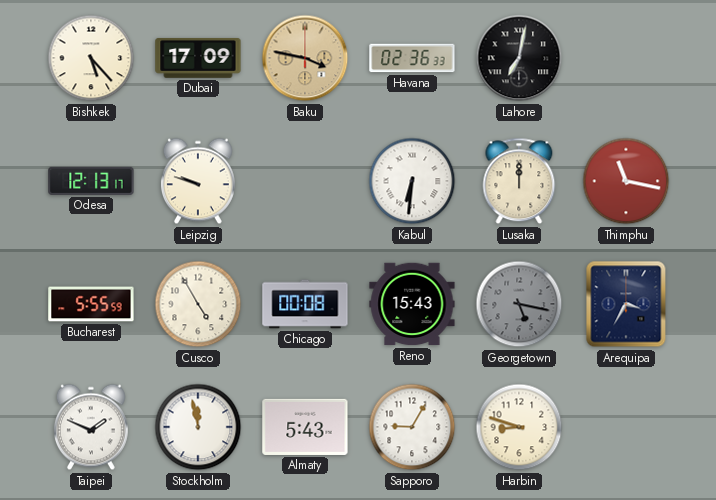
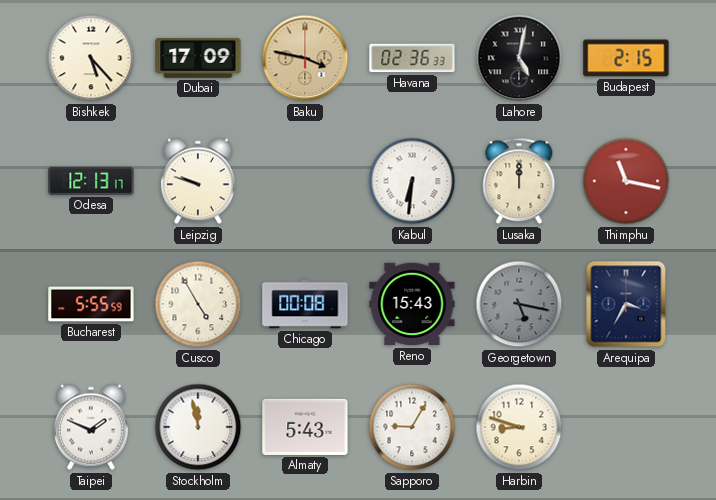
Lahore: 7:02 -> 5:02
Budapest: none -> 2:15
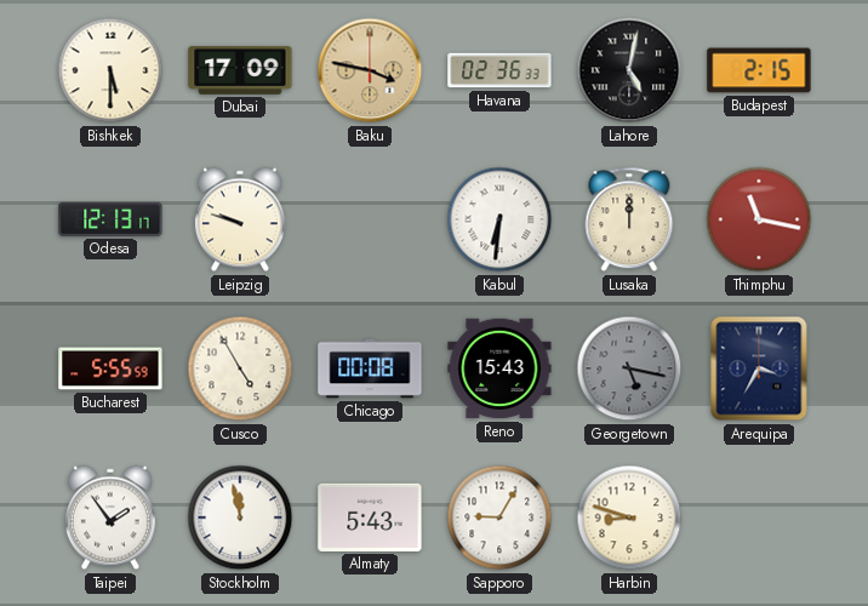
Bishkek: 5:23 -> 5:30
Taipei: 1:49 -> 1:54
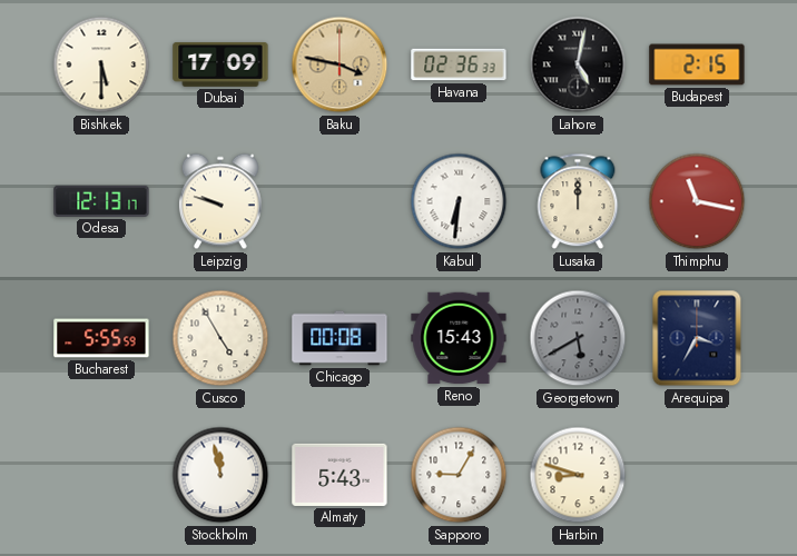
Georgetown: 5:17 -> 5:40
Taipei: 1:54 -> none
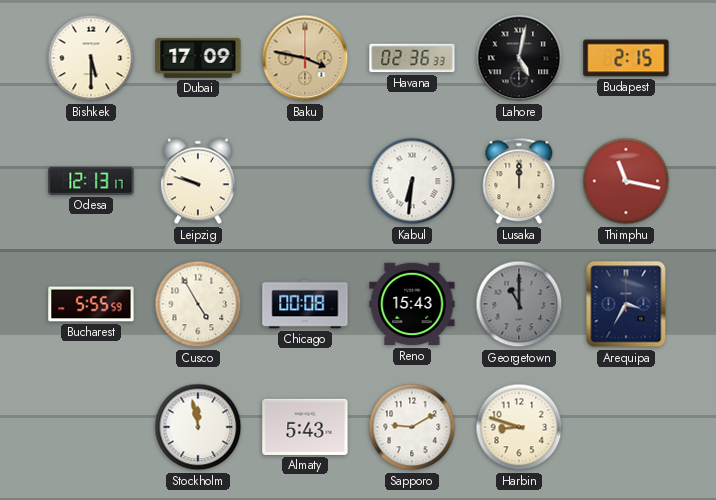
Georgetown: 5:40 -> 11:00
Sapporo: 9:05 -> 9:10
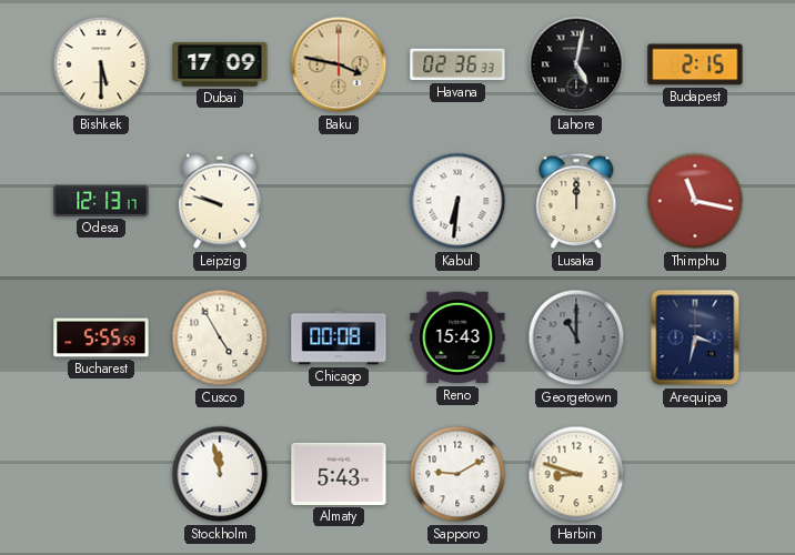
Arequipa: 3:35 -> 3:32
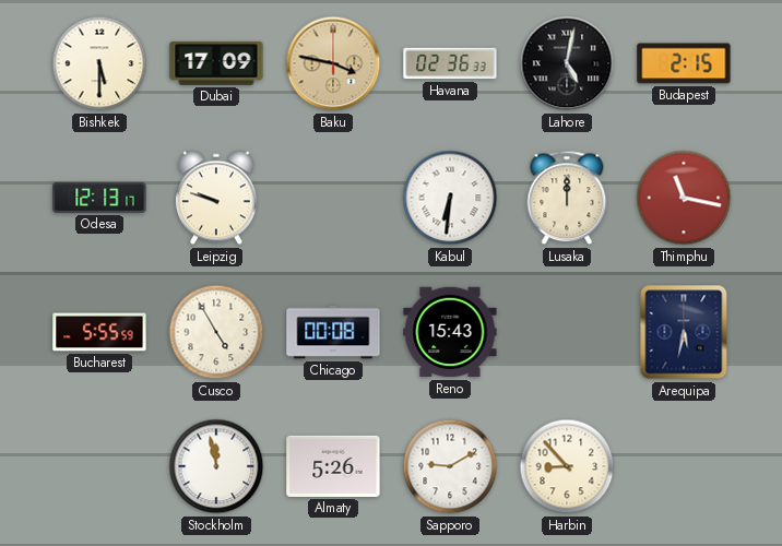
Georgetown: 11:00 -> none
Arequipa: 3:32 -> 5:32
Almaty: 5:43 -> 5:26
Harbin: 8:48 -> 8:53
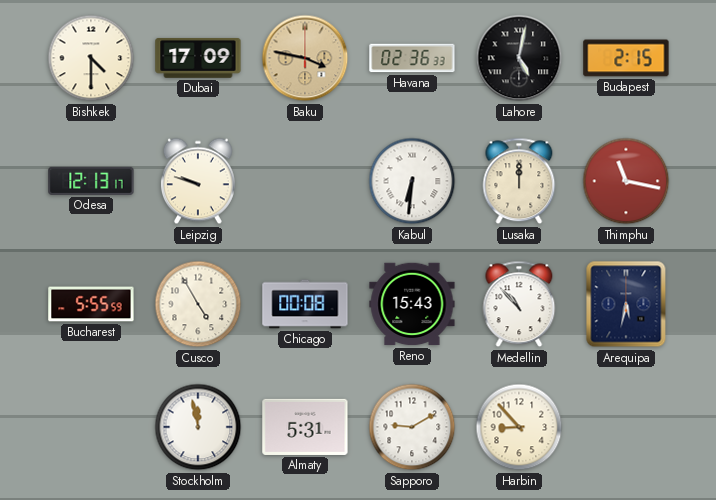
Bishkek: 5:30 -> 4:30
Medellin: none -> 10:53
Almaty: 5:26 -> 5:31
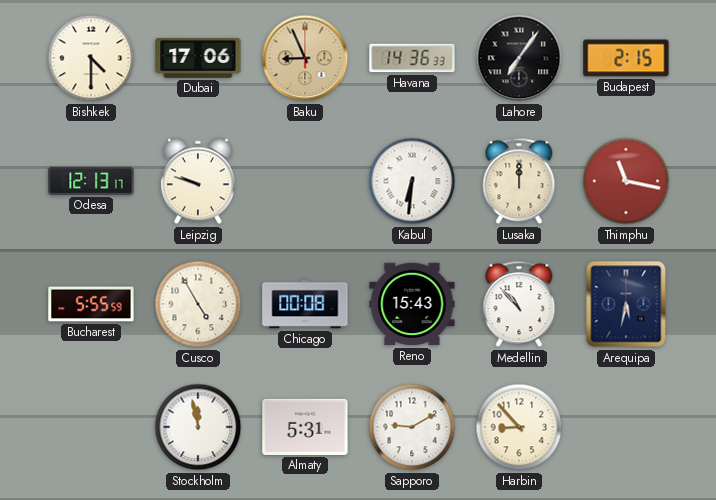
Dubai: 17:09 -> 17:06
Baku: 3:47 -> 8:56
Havana: 02:36 -> 14:36
Lahore: 5:02 -> 7:06
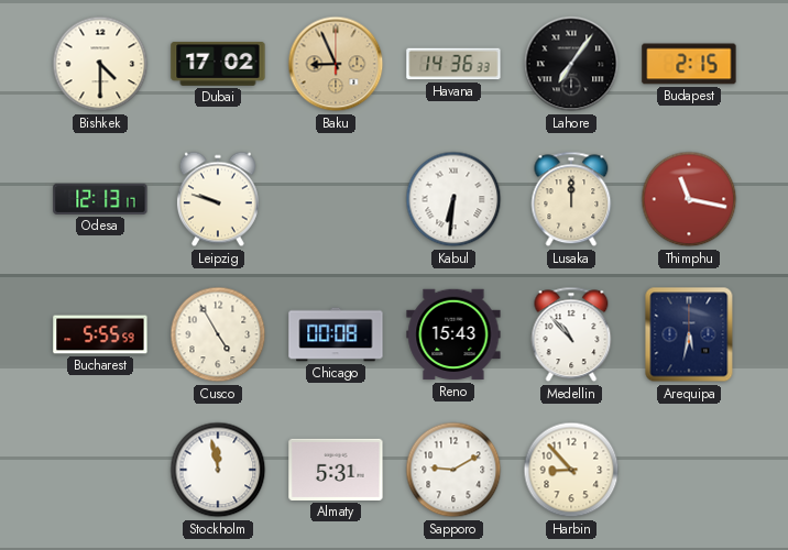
Dubai: 17:06 -> 17:02
